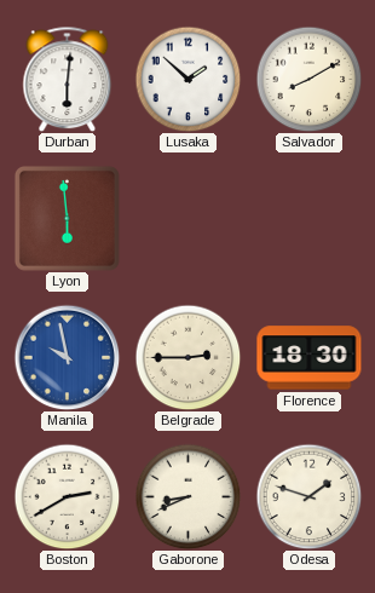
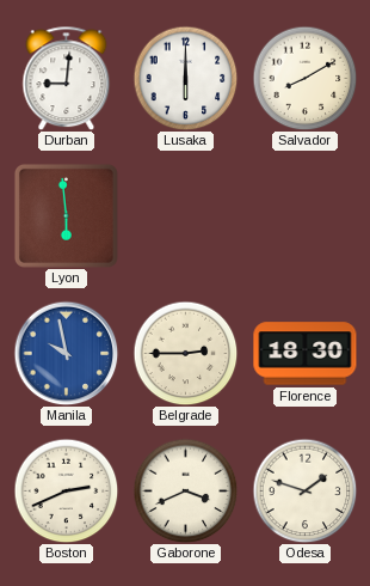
Durban: 6:01 -> 9:01
Lusaka: 1:52 -> 6:00
Boston: 2:40 -> 2:41
Gaborone: 8:41 -> 3:41
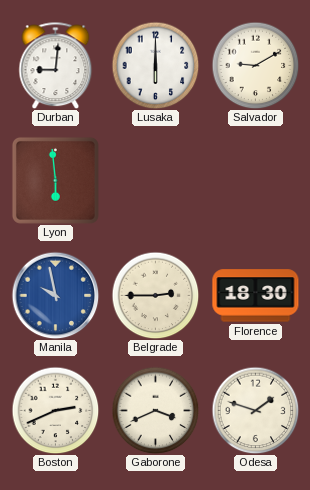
Salvador: 8:10 -> 9:10
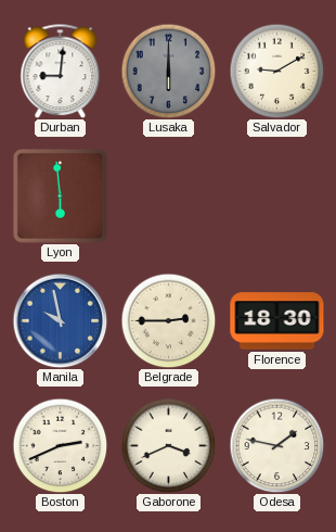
Lusaka dial: white -> grey
Odesa: 1:48 -> 1:47
